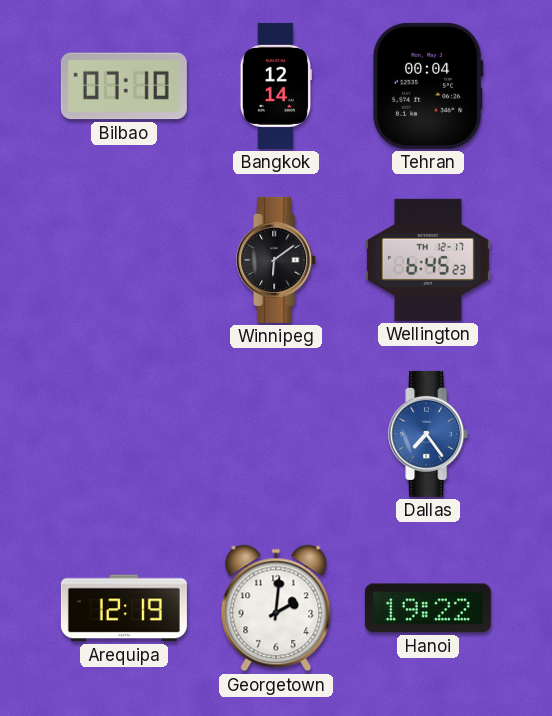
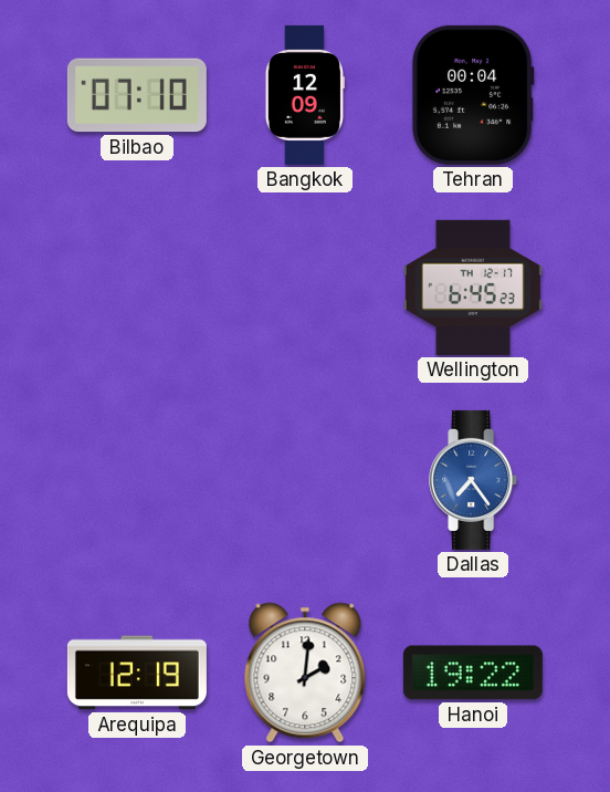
Bangkok: 12:14 -> 12:09
Winnipeg: 6:09 -> none
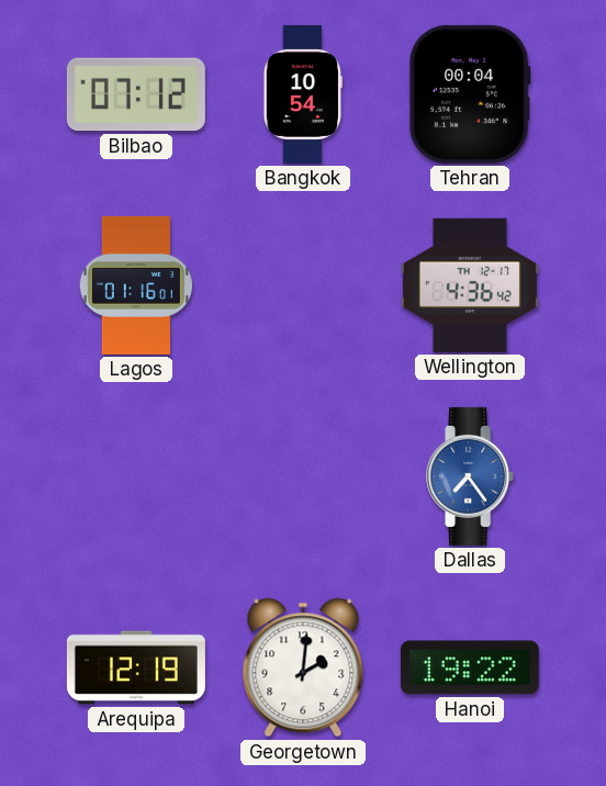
Bilbao: 07:10 -> 07:12
Bangkok: 12:09 -> 10:54
Lagos: none -> 01:16
Wellington: 6:45 -> 4:36
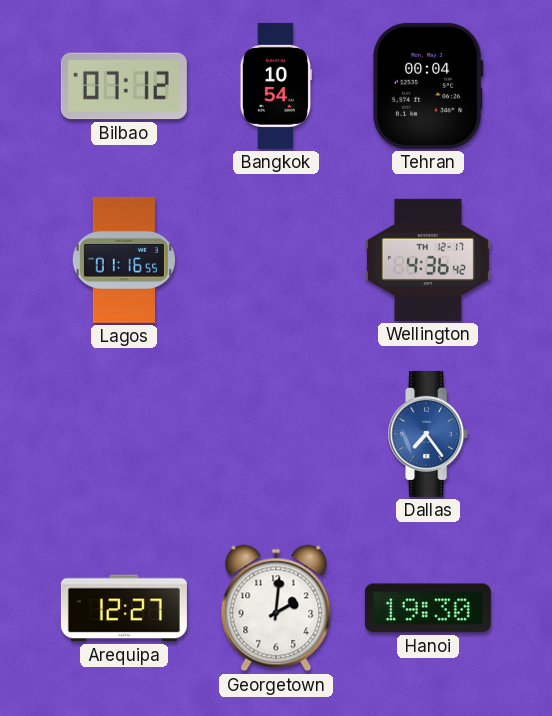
Lagos: 01:16:01 -> 01:16:55
Arequipa: 12:19 -> 12:27
Hanoi: 19:22 -> 19:30
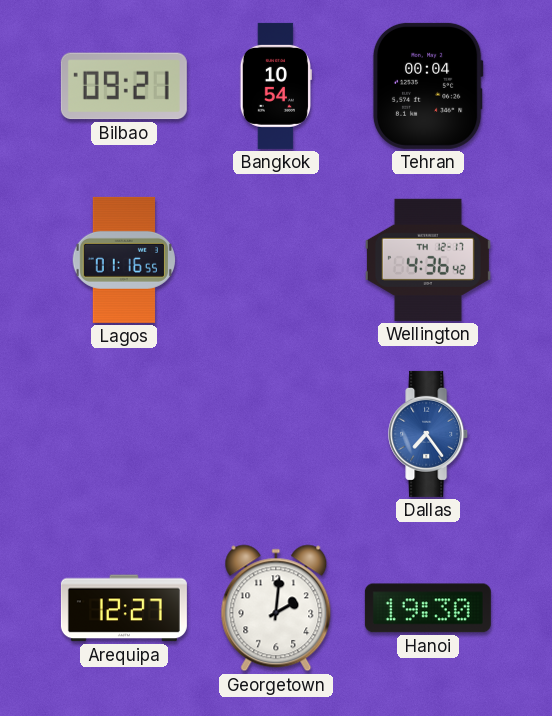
Bilbao: 07:12 -> 09:21
